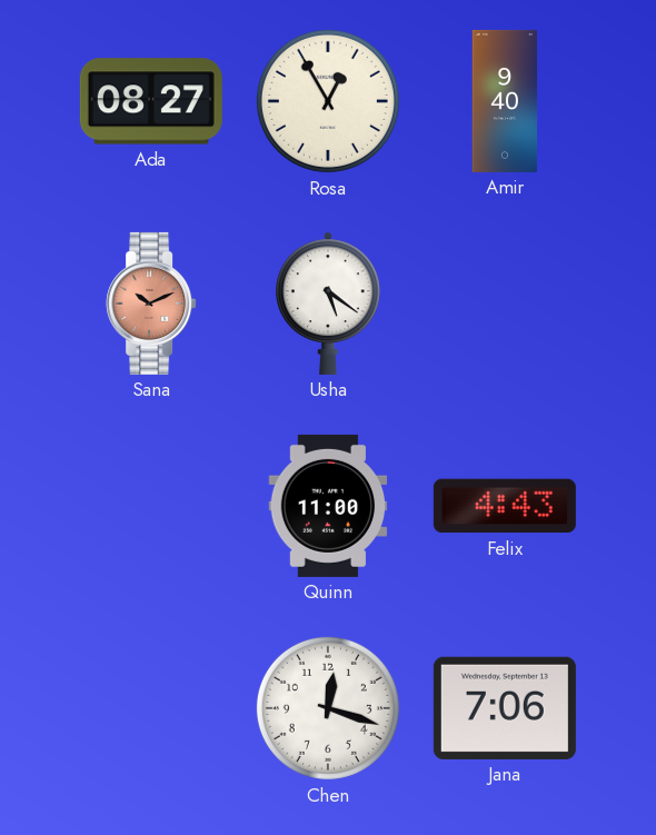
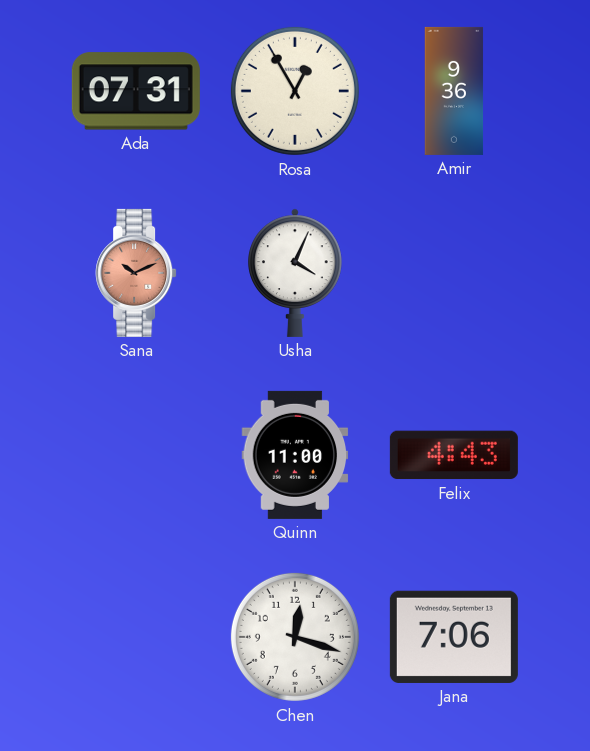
Ada: 08:27 -> 07:31
Amir: 9:40 -> 9:36
Usha: 5:21 -> 4:04
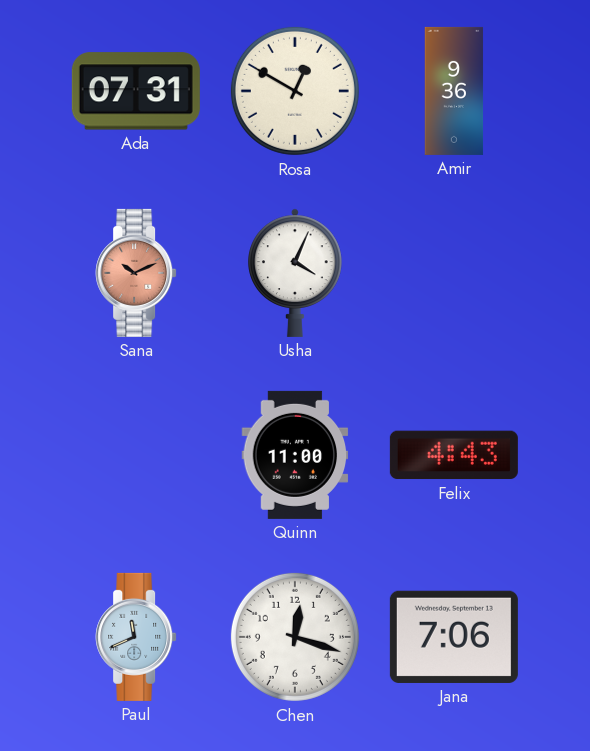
Rosa: 12:55 -> 12:50
Paul: none -> 11:41
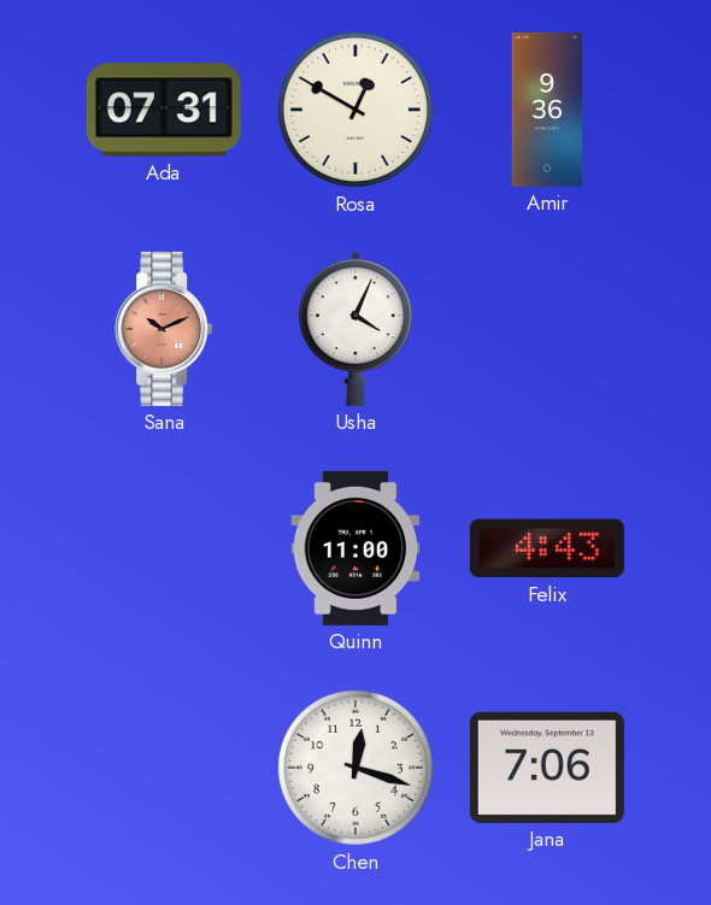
Paul: 11:41 -> none
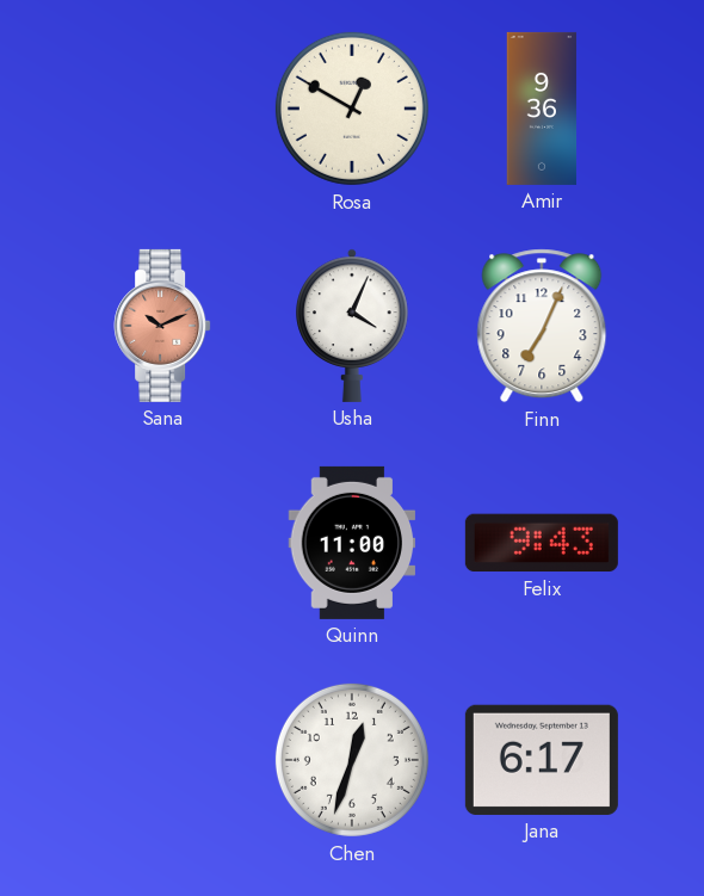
Ada: 07:31 -> none
Finn: none -> 7:04
Felix: 4:43 -> 9:43
Chen: 12:18 -> 12:33
Jana: 7:06 -> 6:17
